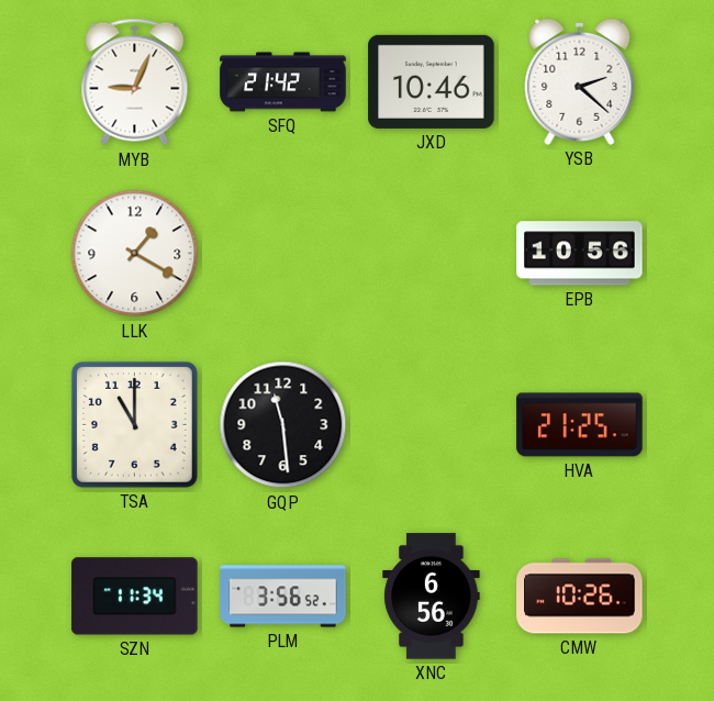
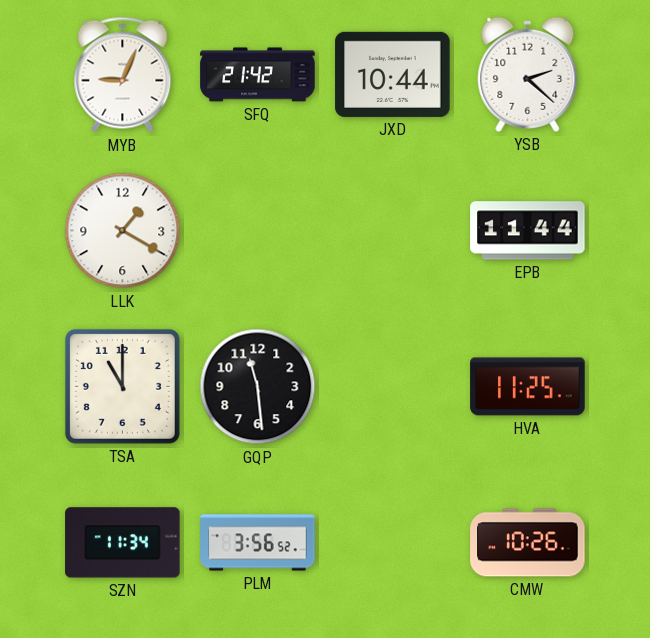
JXD: 10:46 -> 10:44
EPB: 10:56 -> 11:44
HVA: 21:25 -> 11:25
XNC: 6:56 -> none
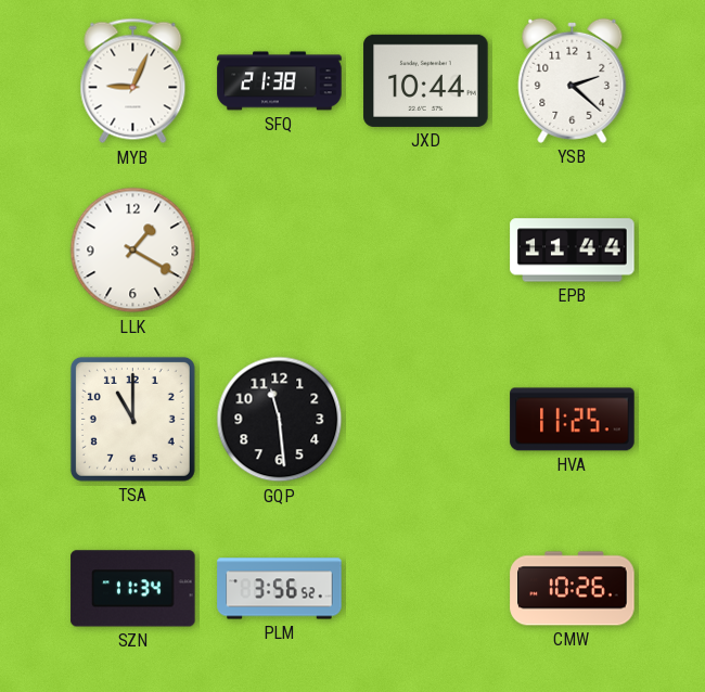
SFQ: 21:42 -> 21:38
